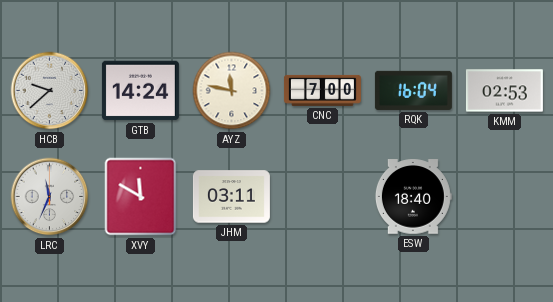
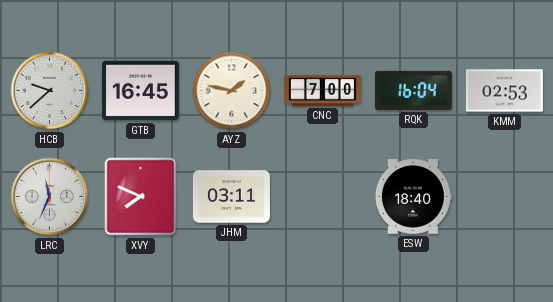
GTB: 14:24 -> 16:45
AYZ: 11:47 -> 1:47
XVY: 11:50 -> 7:49
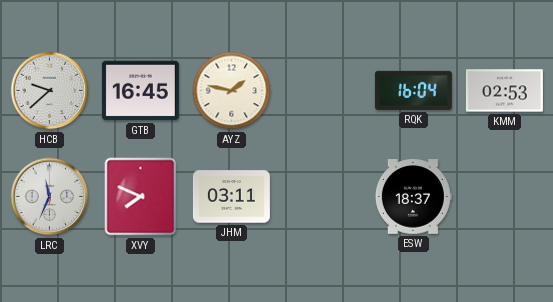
CNC: 7:00 -> none
ESW: 18:40 -> 18:37
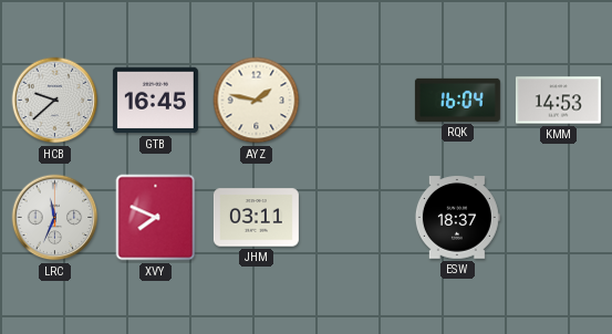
KMM: 02:53 -> 14:53
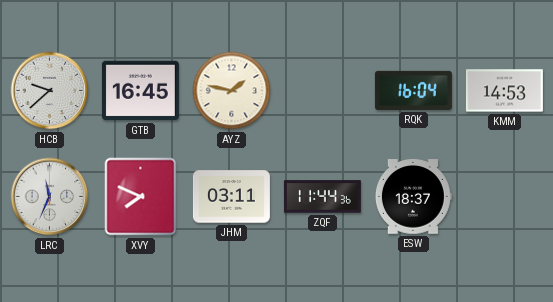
ZQF: none -> 11:44
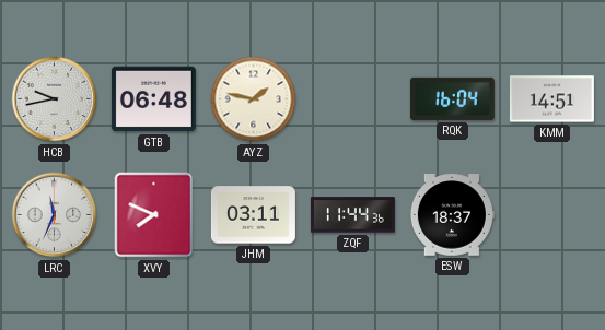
HCB: 9:38 -> 9:43
GTB: 16:45 -> 06:48
KMM: 14:53 -> 14:51
